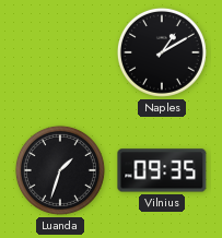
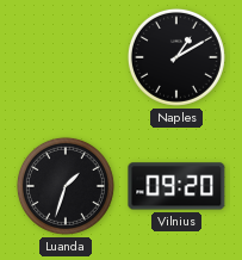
Vilnius: 09:35 -> 09:20
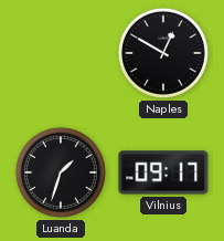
Naples: 1:10 -> 12:50
Vilnius: 09:20 -> 09:17
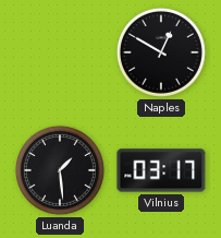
Luanda: 1:33 -> 1:29
Vilnius: 09:17 -> 03:17
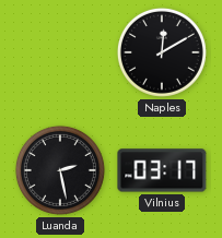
Naples: 12:50 -> 12:10
Luanda: 1:29 -> 2:28
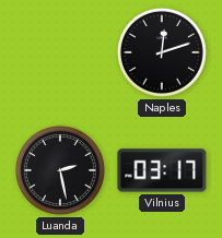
Naples: 12:10 -> 12:12
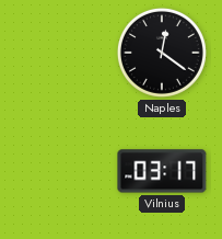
Naples: 12:12 -> 12:21
Luanda: 2:28 -> none
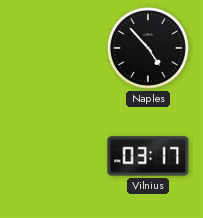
Naples: 12:21 -> 4:53
